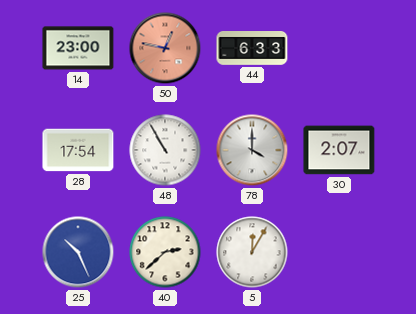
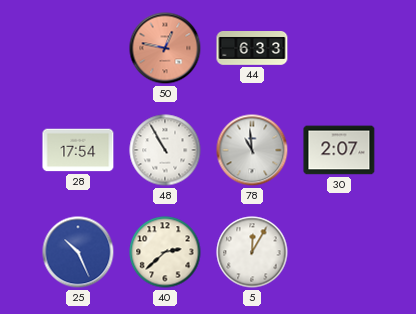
14: 23:00 -> none
78: 4:00 -> 10:59
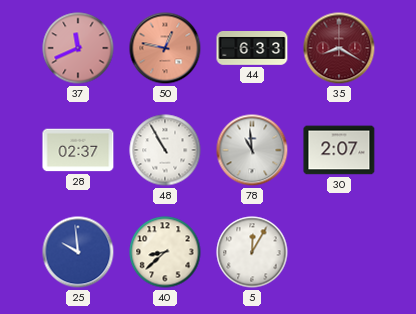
37: none -> 11:41
35: none -> 8:20
28: 17:54 -> 02:37
25: 10:26 -> 9:59
40: 2:38 -> 8:38
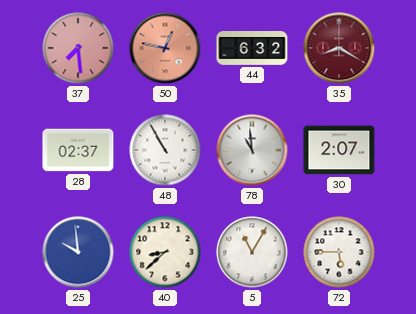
37: 11:41 -> 7:29
44: 6:33 -> 6:32
5: 12:05 -> 11:05
72: none -> 5:45
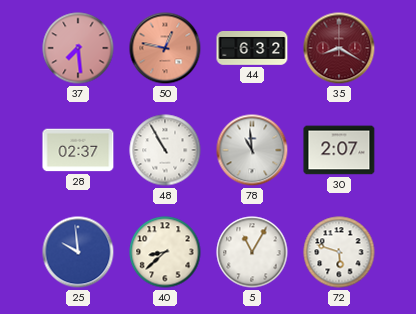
72: 5:45 -> 5:48
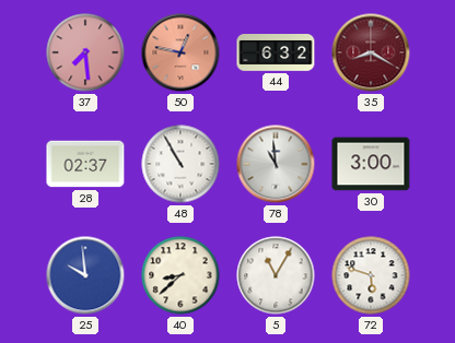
30: 2:07 -> 3:00
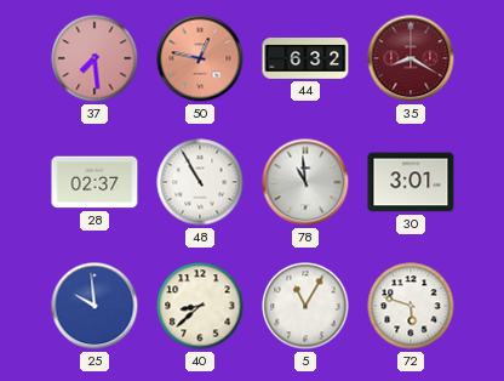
30: 3:00 -> 3:01
